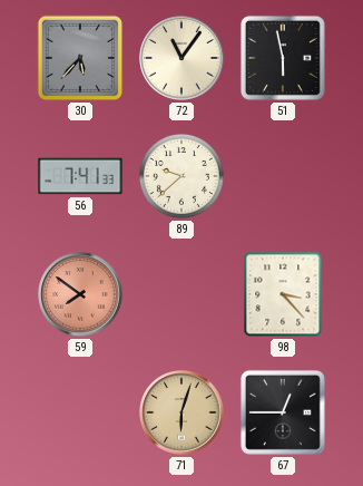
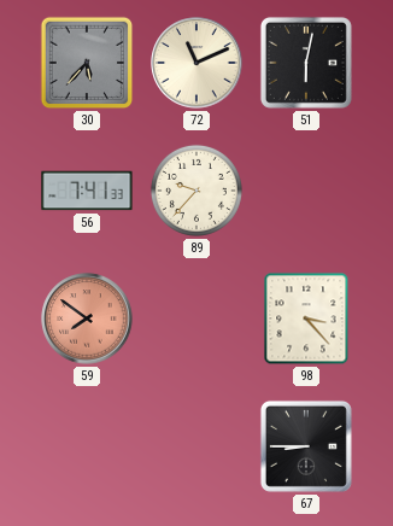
72: 11:06 -> 11:11
51: 5:58 -> 6:02
89: 9:38 -> 9:37
71: 6:03 -> none
67: 12:45 -> 8:45
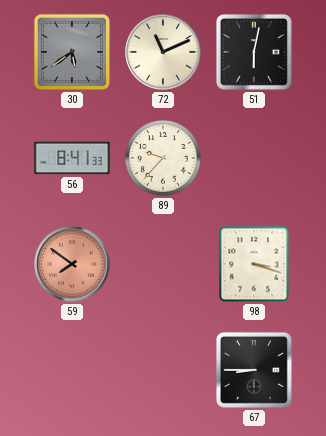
30: 5:37 -> 5:39
56: 7:41 -> 8:41
98: 3:23 -> 3:18
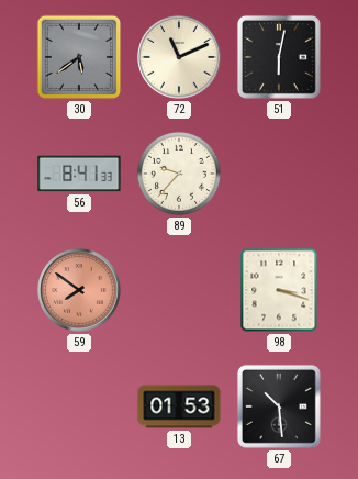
13: none -> 01:53
67: 8:45 -> 10:29
